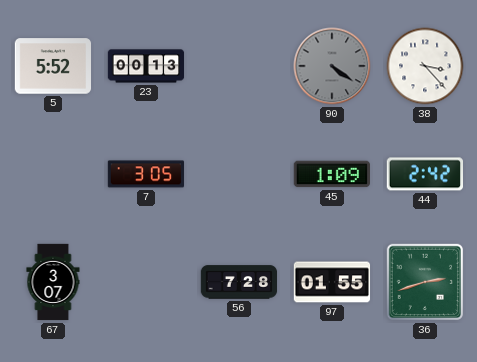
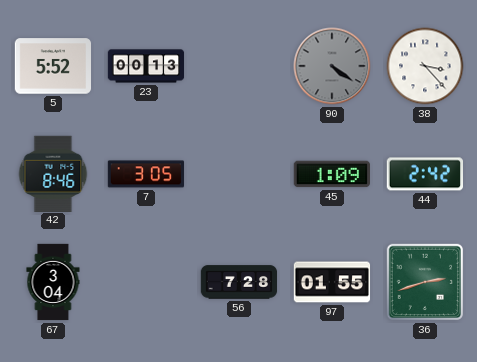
42: none -> 8:46
67: 3:07 -> 3:04
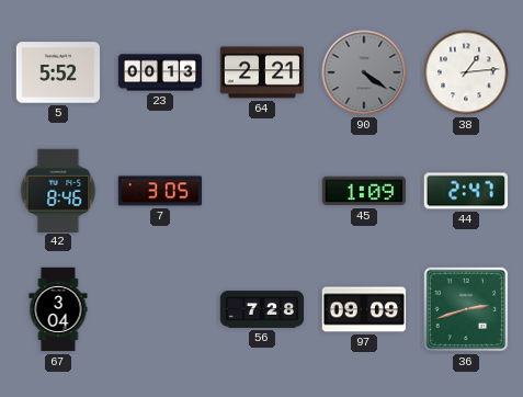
64: none -> 2:21
38: 3:23 -> 1:14
44: 2:42 -> 2:47
97: 01:55 -> 09:09
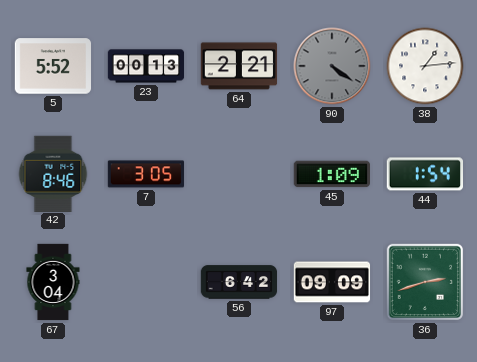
44: 2:47 -> 1:54
56: 7:28 -> 6:42
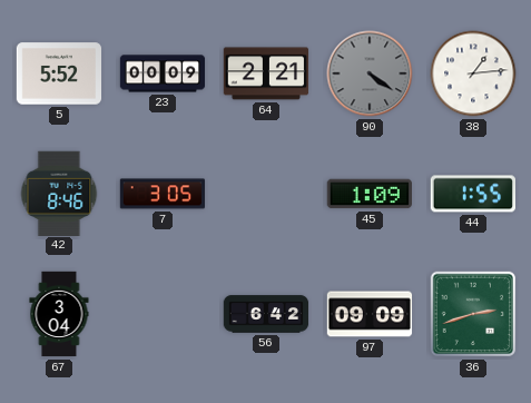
23: 00:13 -> 00:09
44: 1:54 -> 1:55
